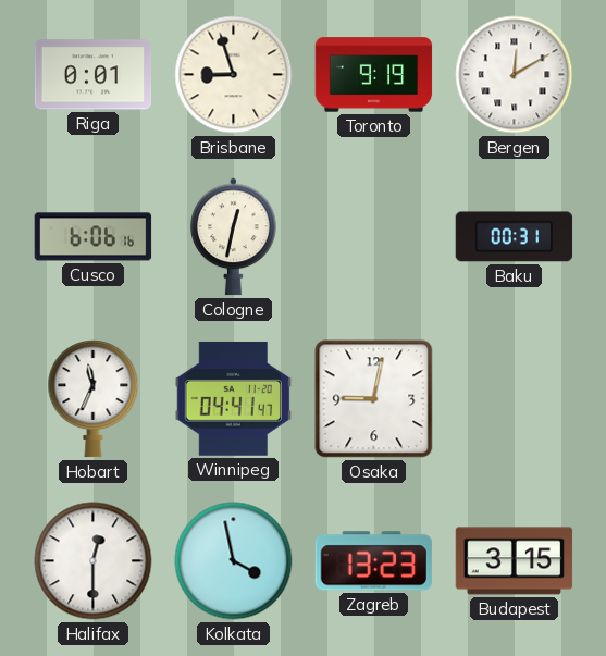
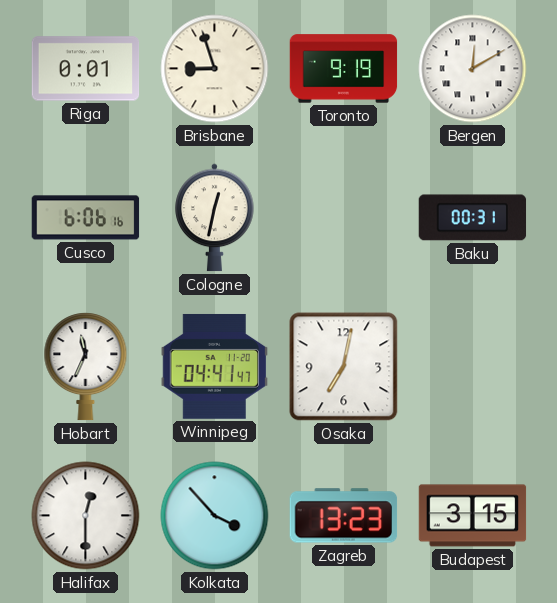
Osaka: 9:02 -> 7:02
Kolkata: 3:58 -> 3:53
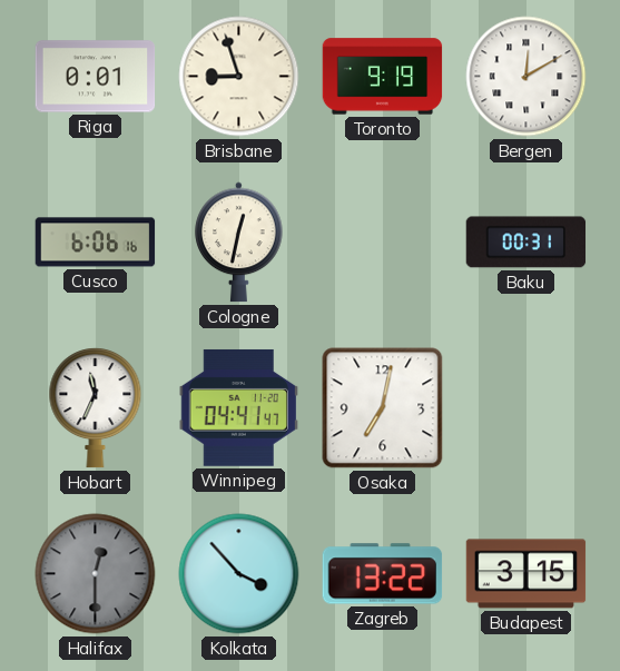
Halifax dial: white -> grey
Zagreb: 13:23 -> 13:22
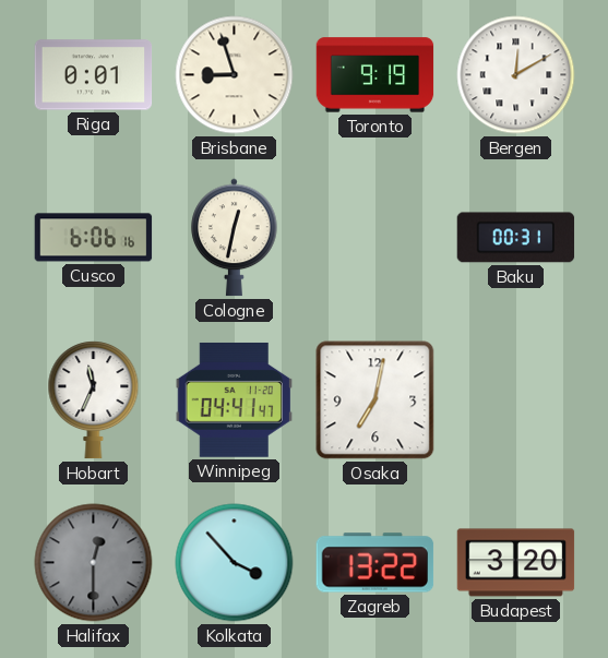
Budapest: 3:15 -> 3:20
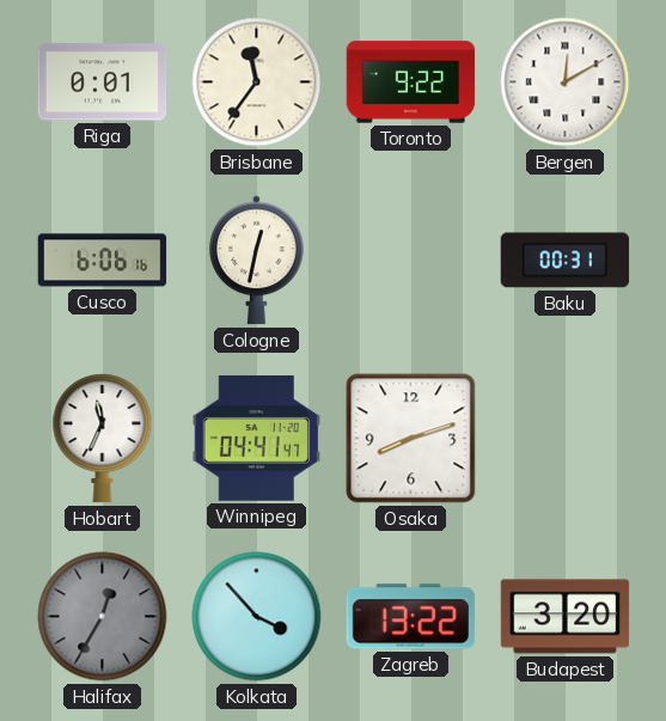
Brisbane: 8:57 -> 11:36
Toronto: 9:19 -> 9:22
Osaka: 7:02 -> 8:12
Halifax: 12:30 -> 12:35
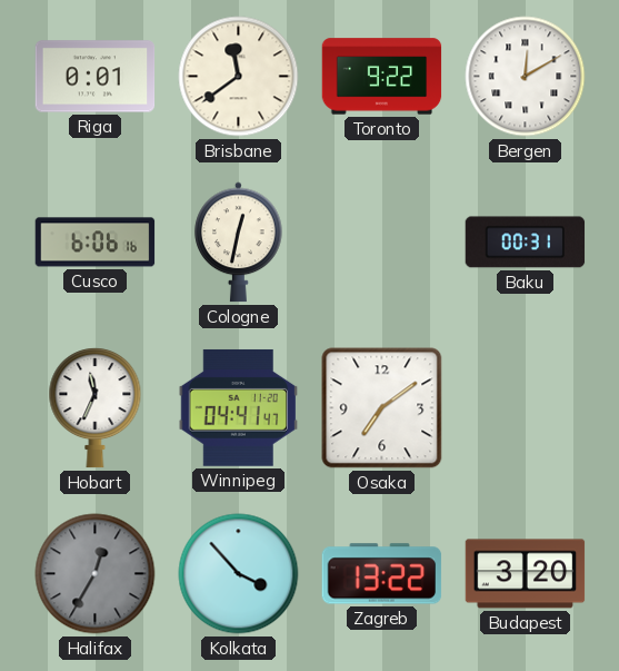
Brisbane: 11:36 -> 11:39
Osaka: 8:12 -> 7:09
